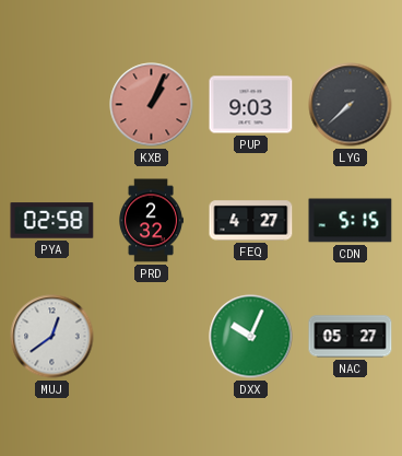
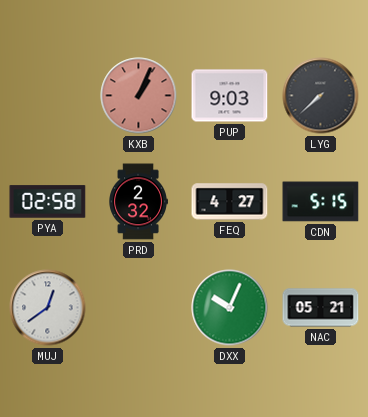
NAC: 05:27 -> 05:21
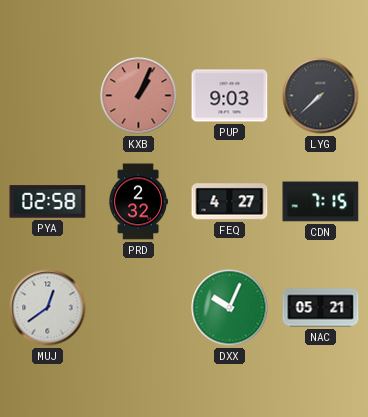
CDN: 5:15 -> 7:15
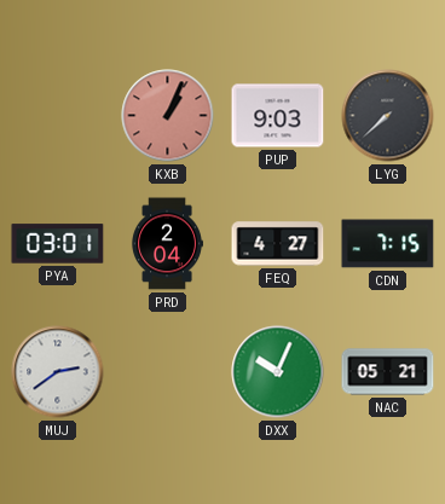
PYA: 02:58 -> 03:01
PRD: 2:32 -> 2:04
MUJ: 12:39 -> 2:39
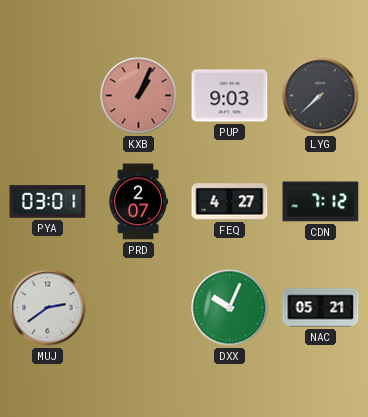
PRD: 2:04 -> 2:07
CDN: 7:15 -> 7:12
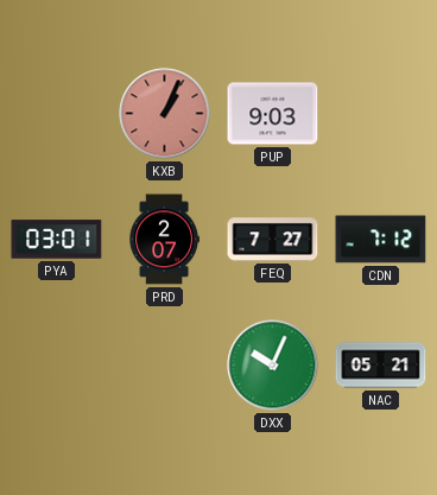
LYG: 7:38 -> none
FEQ: 4:27 -> 7:27
MUJ: 2:39 -> none
